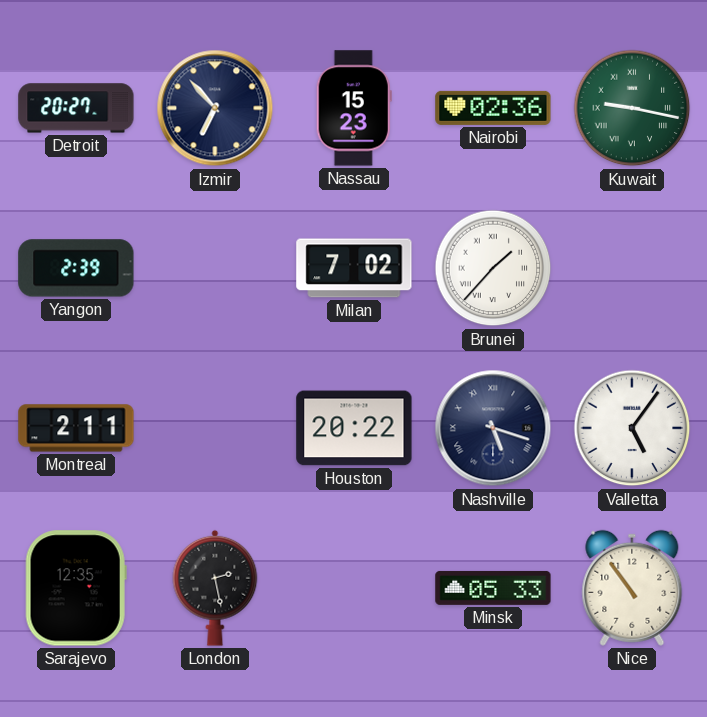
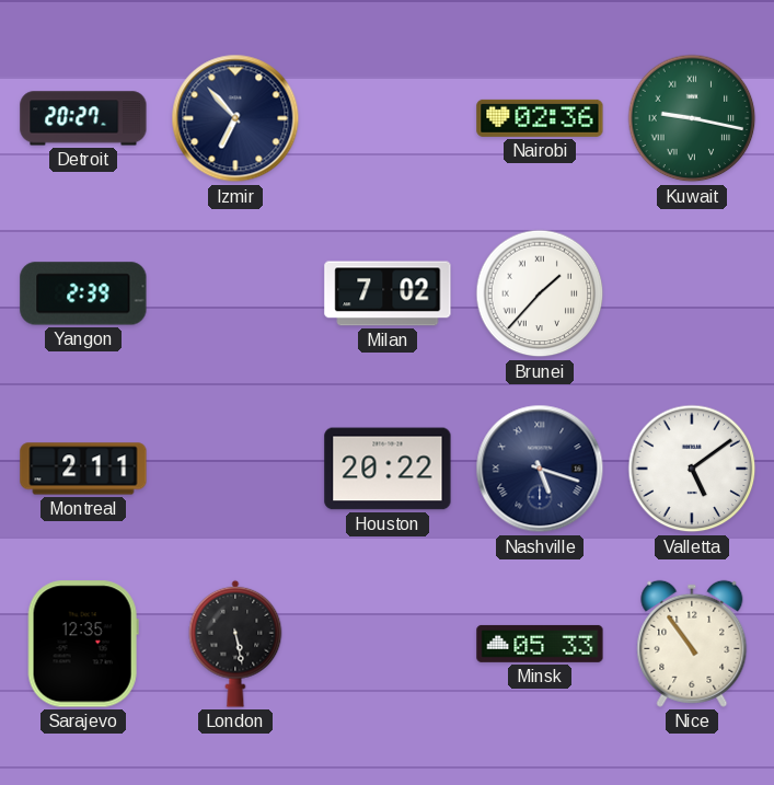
Nassau: 15:23 -> none
Valletta: 5:06 -> 5:09
London: 2:28 -> 5:28
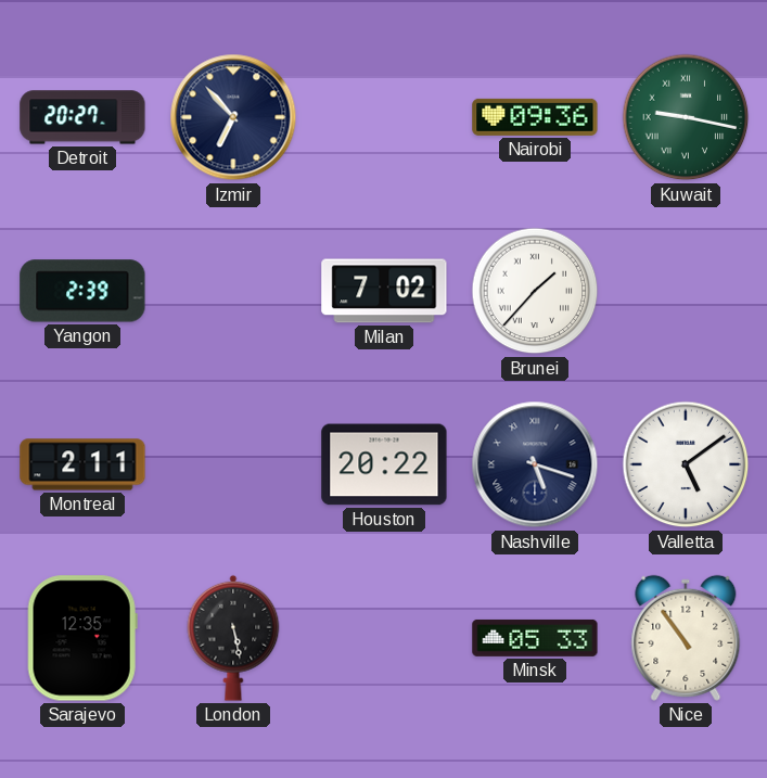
Nairobi: 02:36 -> 09:36
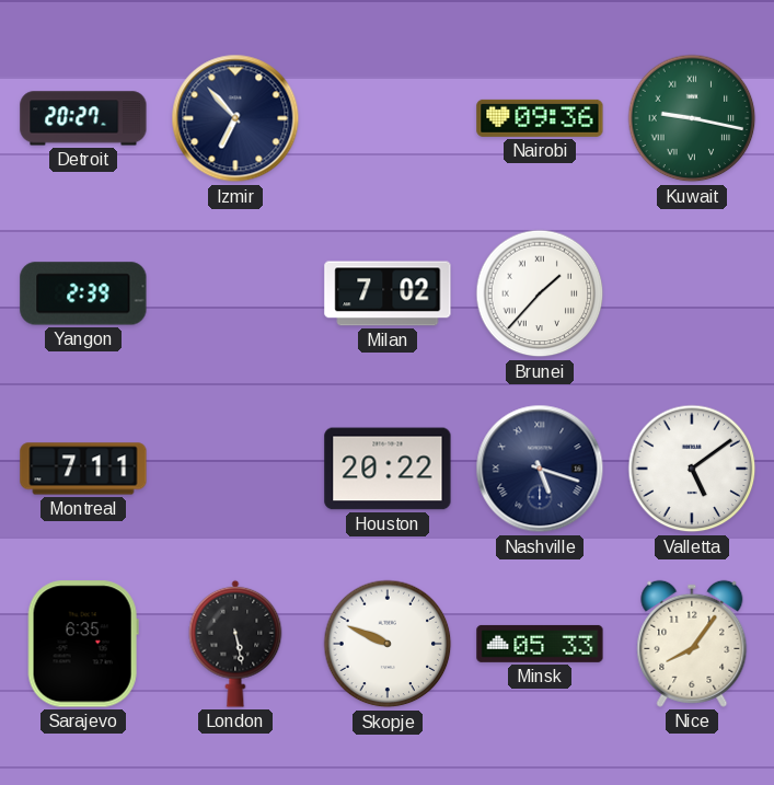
Montreal: 2:11 -> 7:11
Sarajevo: 12:35 -> 6:35
Skopje: none -> 9:49
Nice: 10:54 -> 8:06
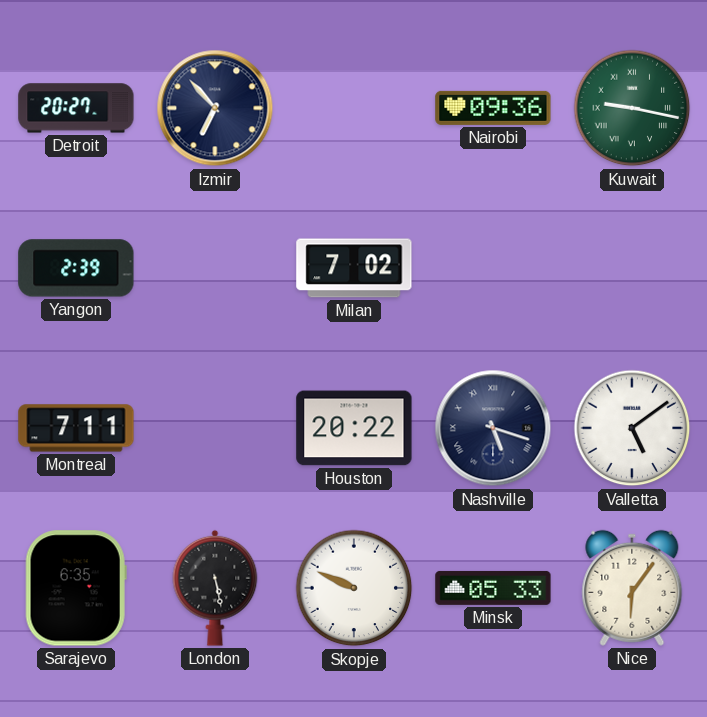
Brunei: 1:37 -> none
Nice: 8:06 -> 6:06
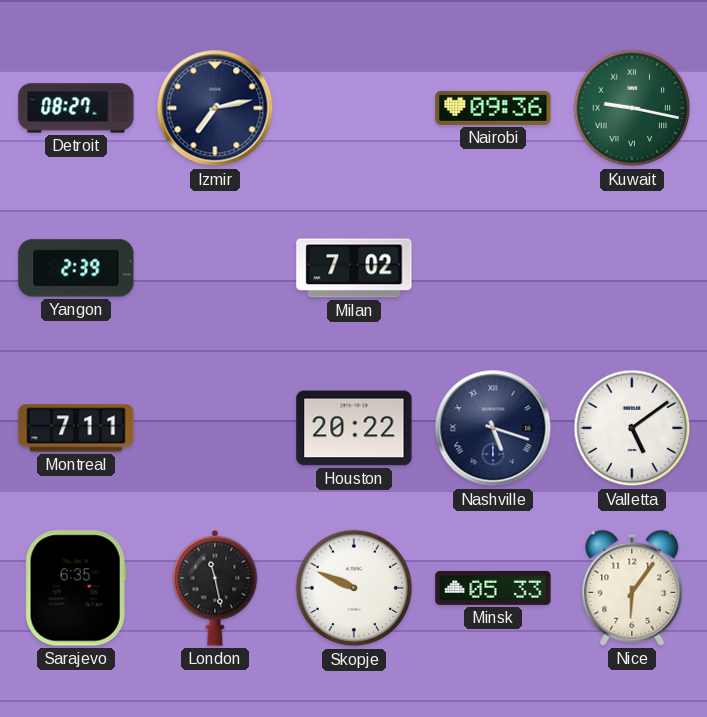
Detroit: 20:27 -> 08:27
Izmir: 6:53 -> 7:13
London: 5:28 -> 11:28
